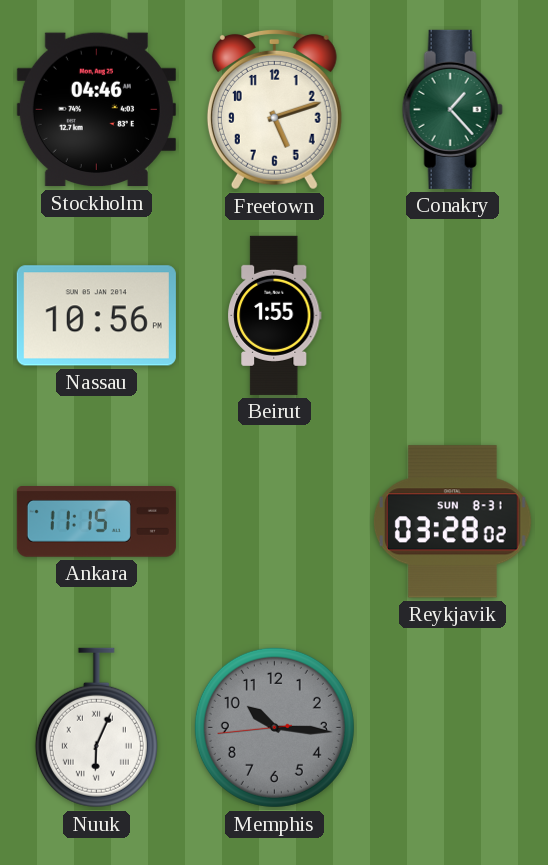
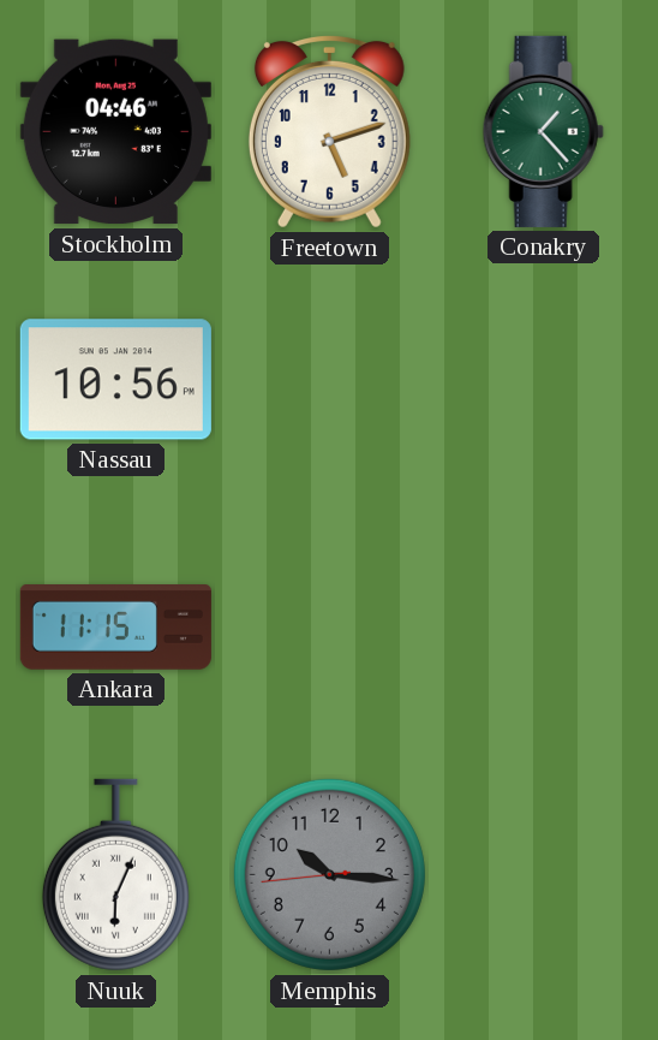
Beirut: 1:55 -> none
Reykjavik: 03:28 -> none
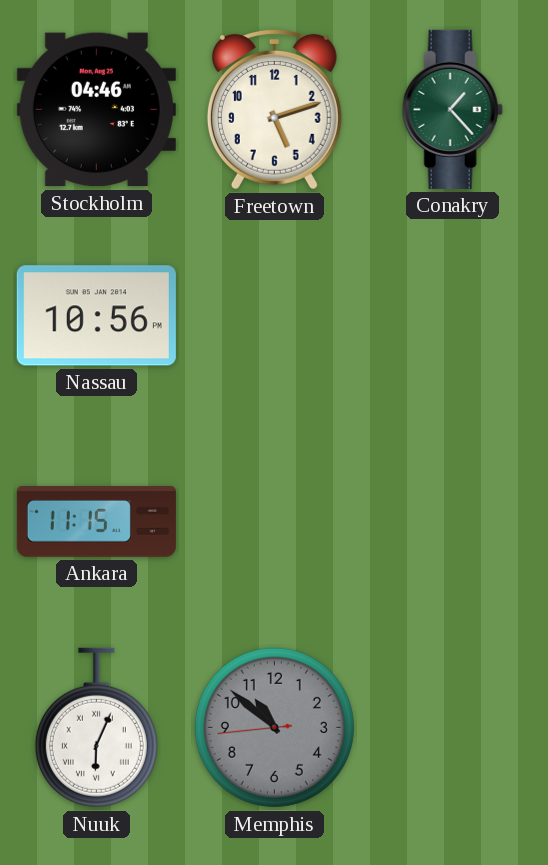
Memphis: 10:15 -> 10:51
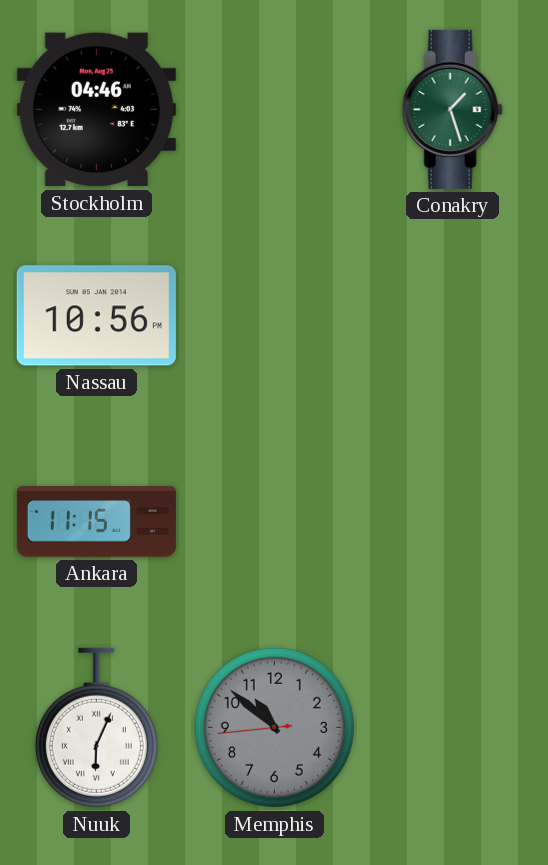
Freetown: 5:12 -> none
Conakry: 1:23 -> 1:27
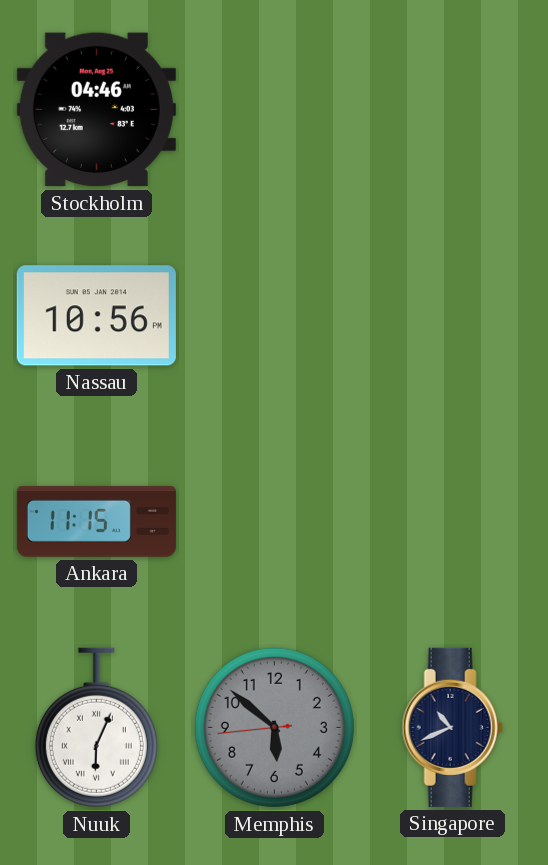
Conakry: 1:27 -> none
Memphis: 10:51 -> 5:51
Singapore: none -> 10:41
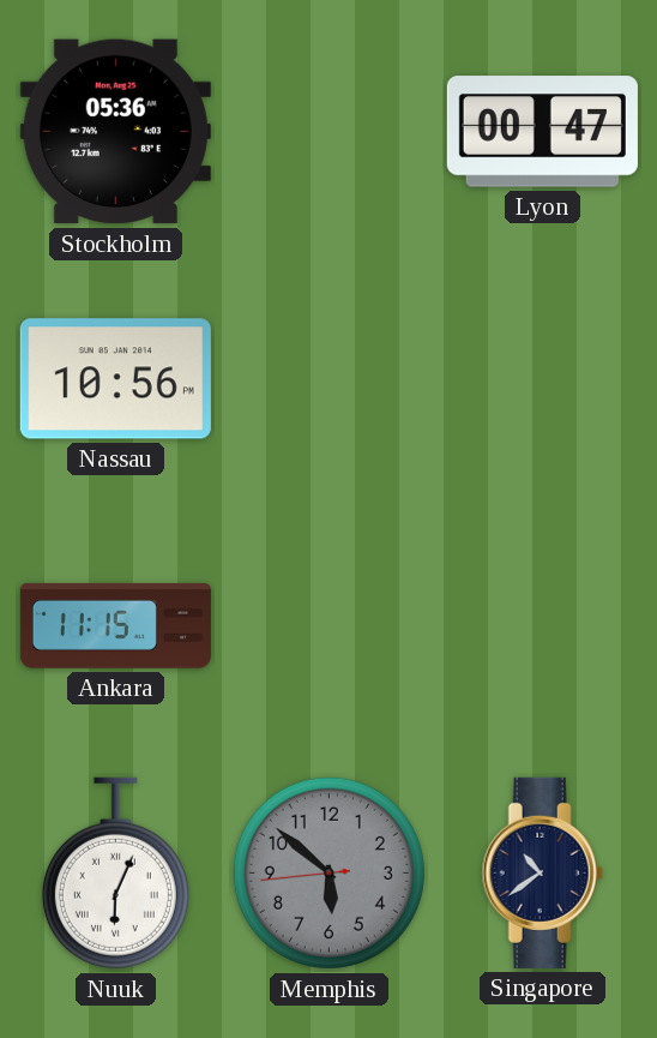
Stockholm: 04:46 -> 05:36
Lyon: none -> 00:47
Singapore: 10:41 -> 10:39
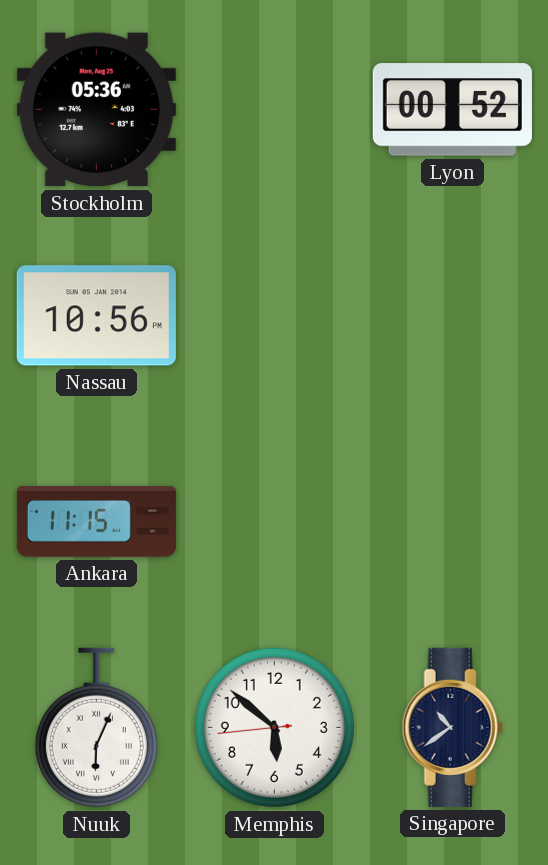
Lyon: 00:47 -> 00:52
Memphis dial: grey -> white
